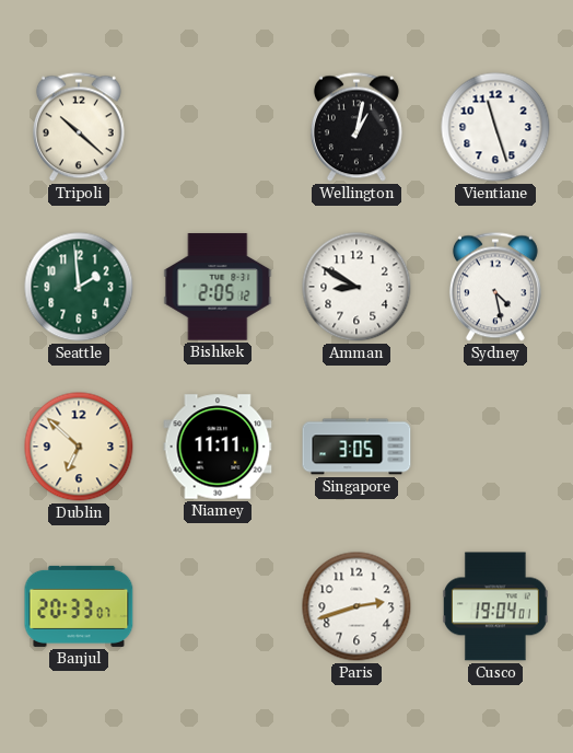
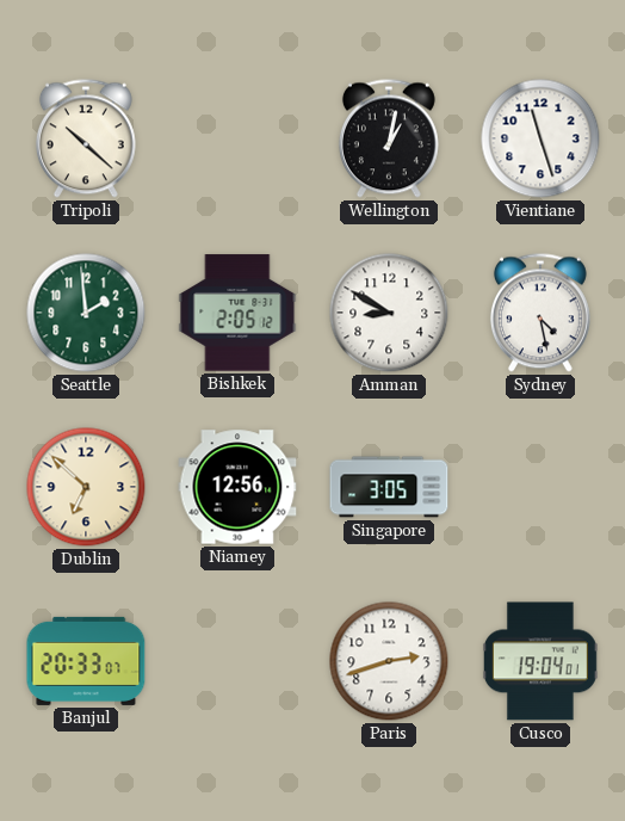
Niamey: 11:11 -> 12:56
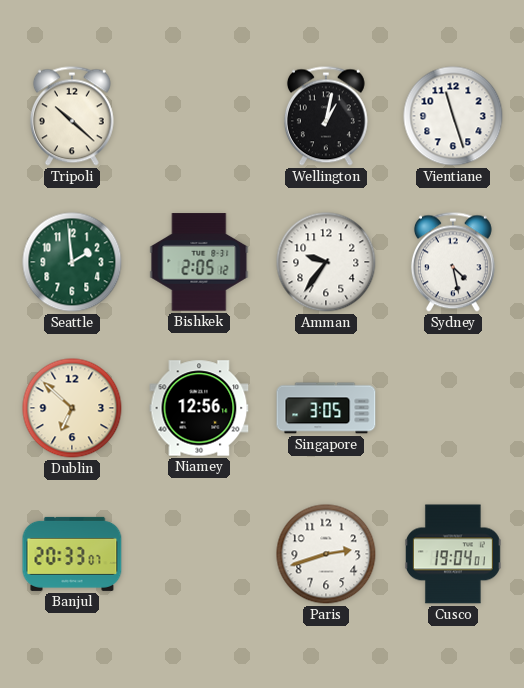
Amman: 8:50 -> 9:36
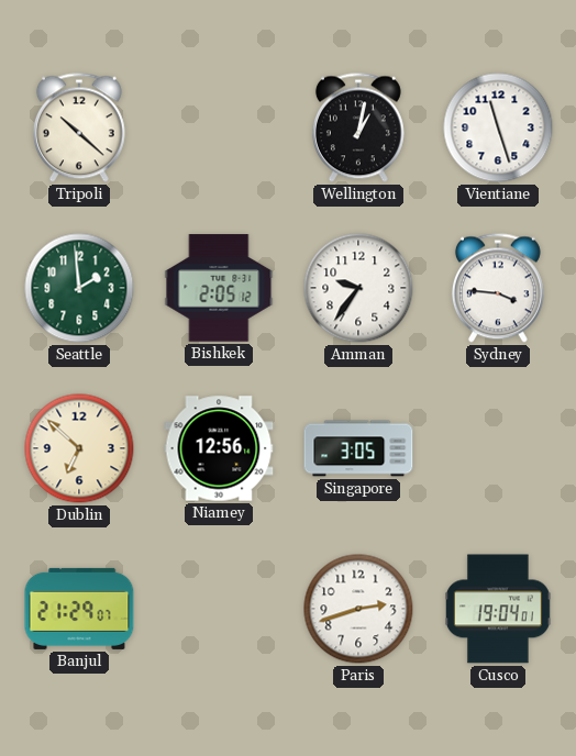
Sydney: 4:28 -> 3:46
Banjul: 20:33 -> 21:29
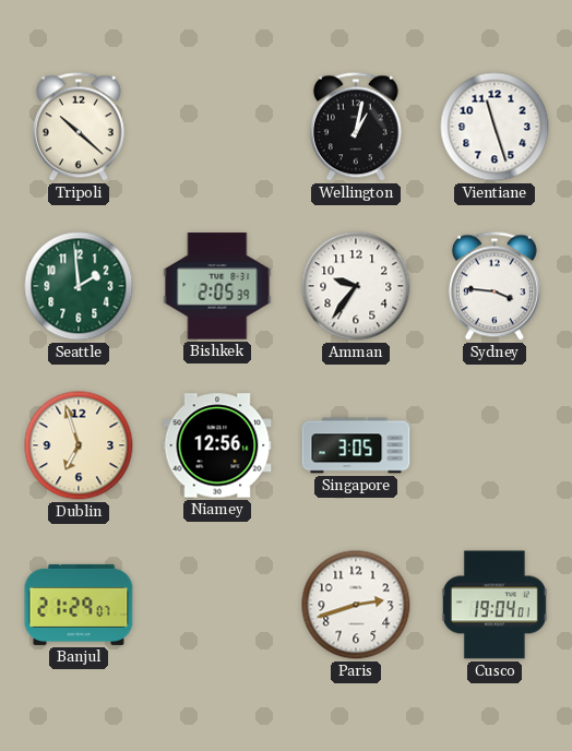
Bishkek: 2:05:12 -> 2:05:39
Dublin: 6:52 -> 6:57
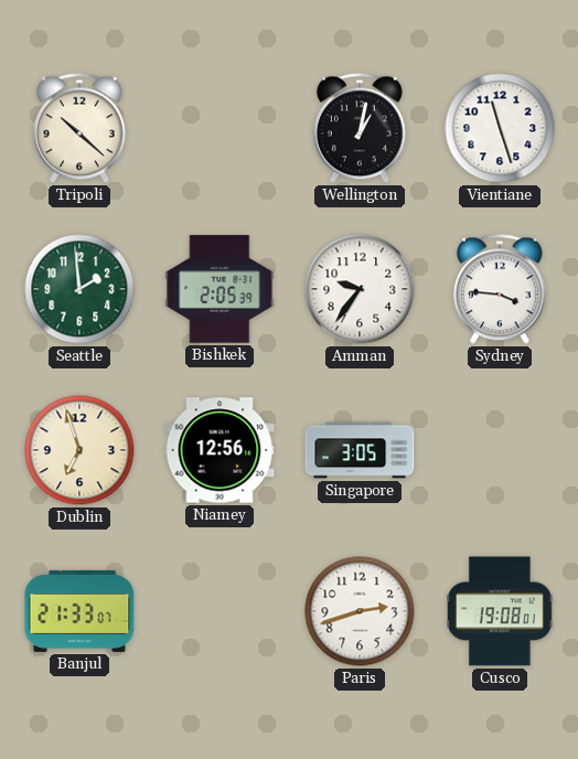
Banjul: 21:29 -> 21:33
Cusco: 19:04 -> 19:08
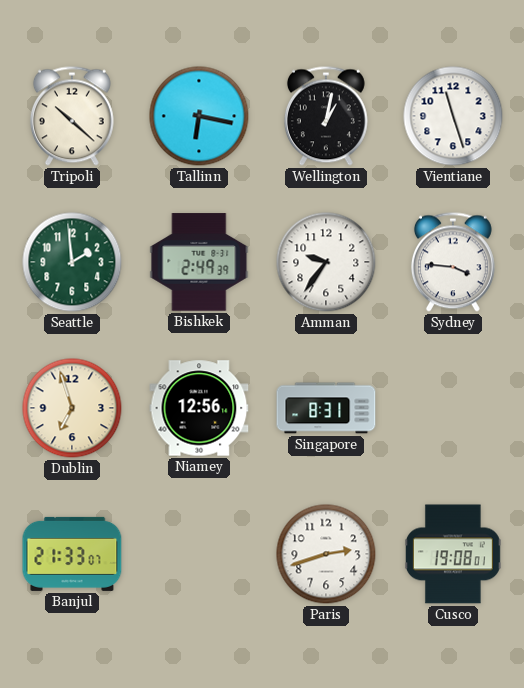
Tallinn: none -> 6:17
Bishkek: 2:05 -> 2:49
Singapore: 3:05 -> 8:31
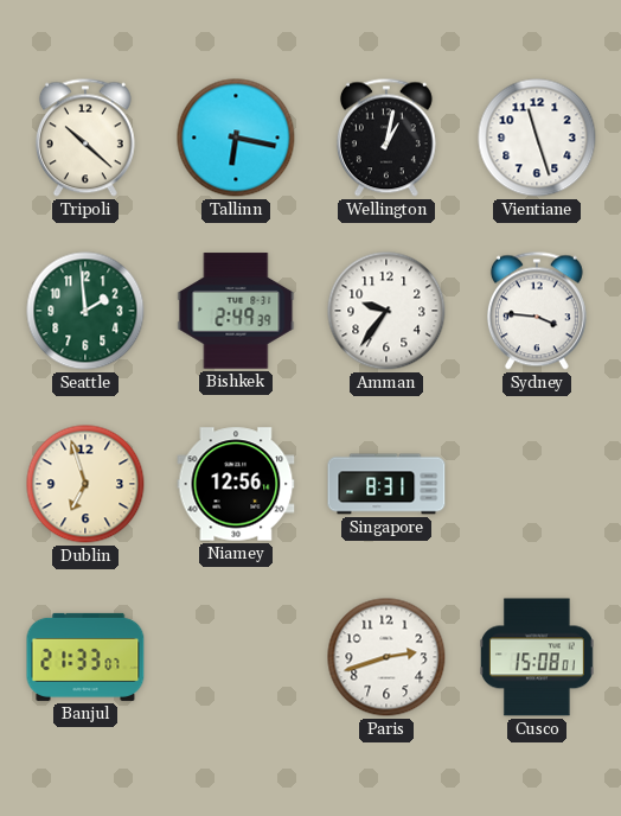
Cusco: 19:08 -> 15:08
